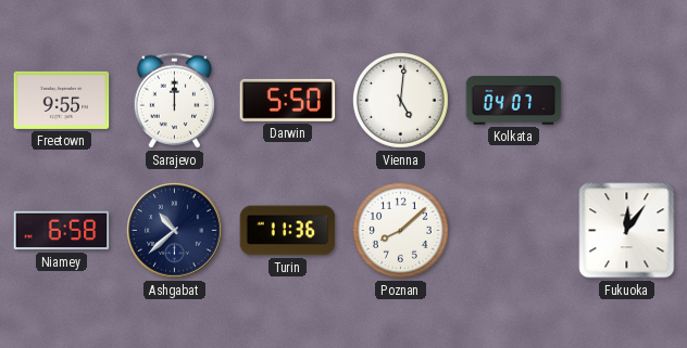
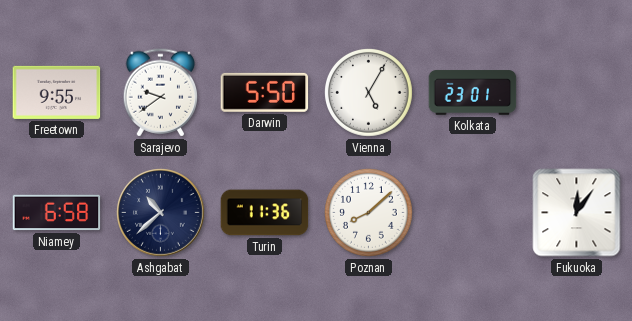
Sarajevo: 12:00 -> 9:39
Vienna: 5:01 -> 5:05
Kolkata: 04:07 -> 23:01
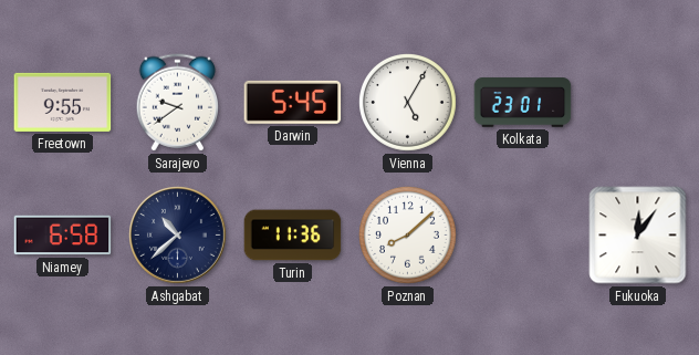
Darwin: 5:50 -> 5:45
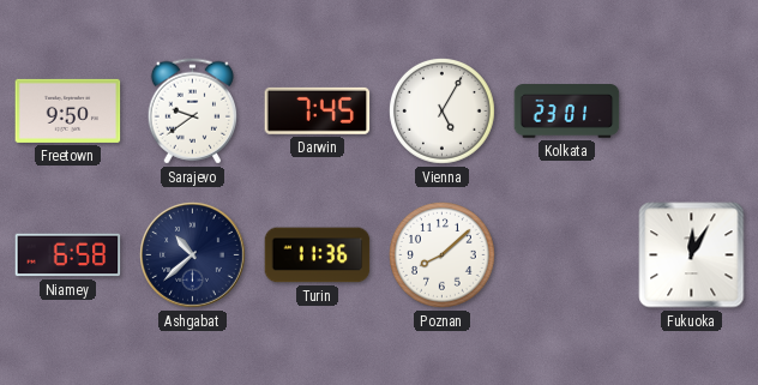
Freetown: 9:55 -> 9:50
Darwin: 5:45 -> 7:45
Fukuoka: 12:06 -> 12:05
